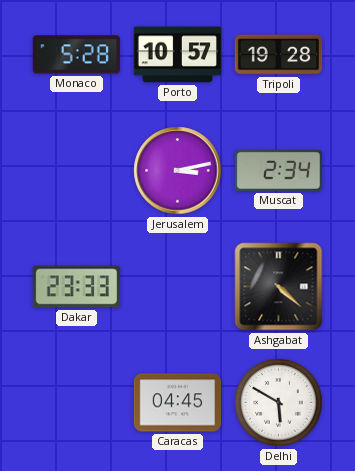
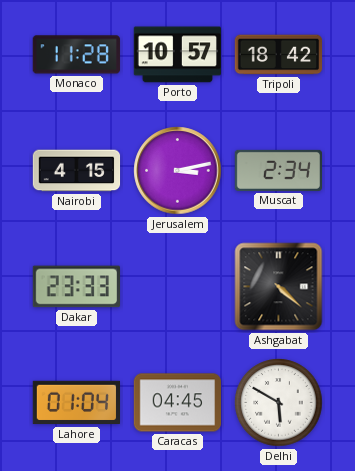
Monaco: 5:28 -> 11:28
Tripoli: 19:28 -> 18:42
Nairobi: none -> 4:15
Lahore: none -> 01:04
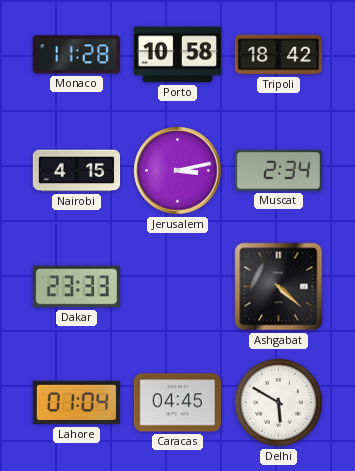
Porto: 10:57 -> 10:58
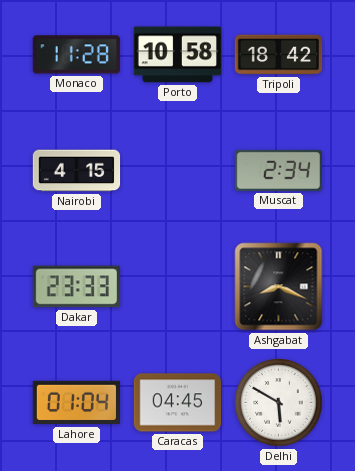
Jerusalem: 3:13 -> none
Ashgabat: 4:22 -> 8:19
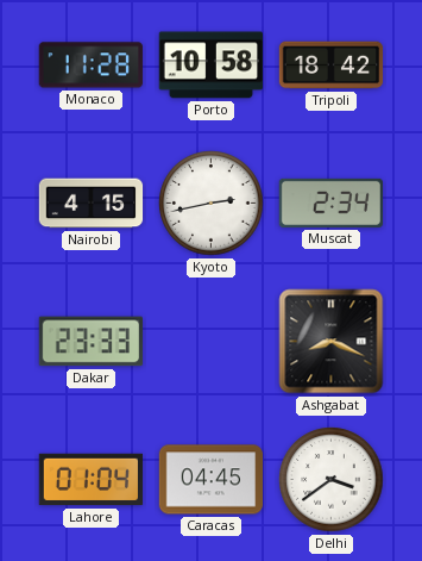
Kyoto: none -> 2:43
Delhi: 5:50 -> 3:39
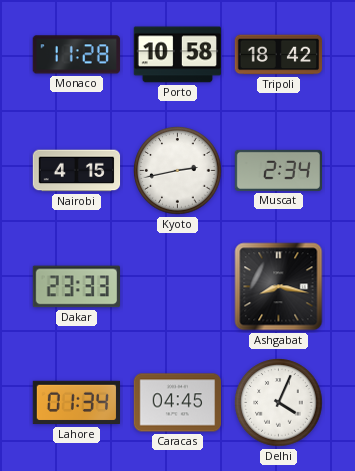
Ashgabat: 8:19 -> 8:17
Lahore: 01:04 -> 01:34
Delhi: 3:39 -> 4:04
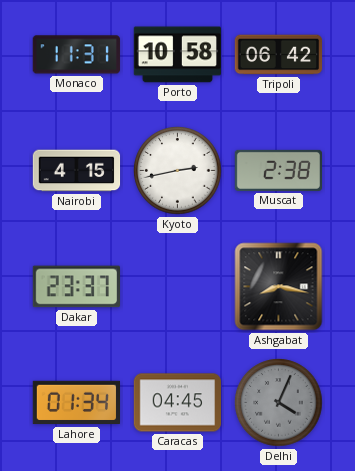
Monaco: 11:28 -> 11:31
Tripoli: 18:42 -> 06:42
Muscat: 2:34 -> 2:38
Dakar: 23:33 -> 23:37
Delhi dial: white -> grey
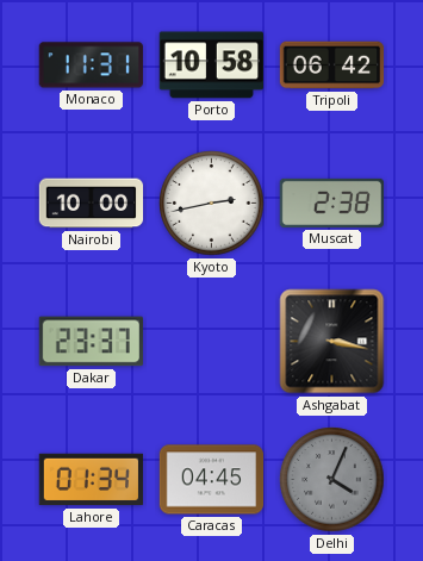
Nairobi: 4:15 -> 10:00
Ashgabat: 8:17 -> 3:17
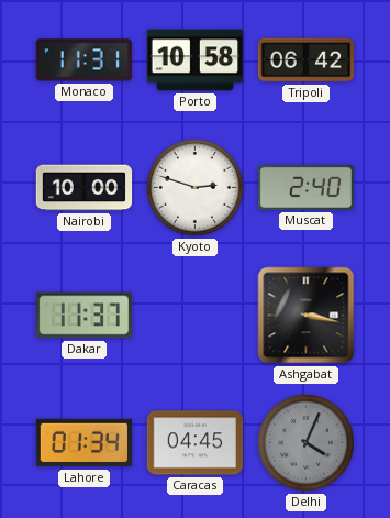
Kyoto: 2:43 -> 2:48
Muscat: 2:38 -> 2:40
Dakar: 23:37 -> 11:37
